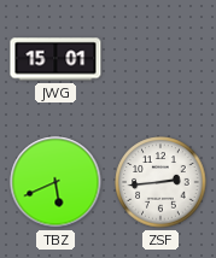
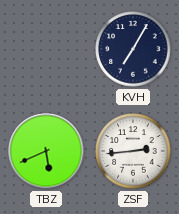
JWG: 15:01 -> none
KVH: none -> 7:05
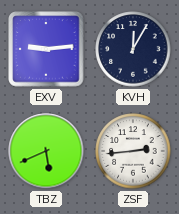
EXV: none -> 9:14
KVH: 7:05 -> 12:05
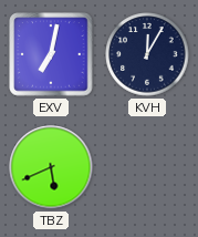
EXV: 9:14 -> 7:02
ZSF: 2:44 -> none
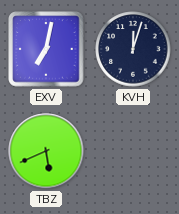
KVH: 12:05 -> 12:03
